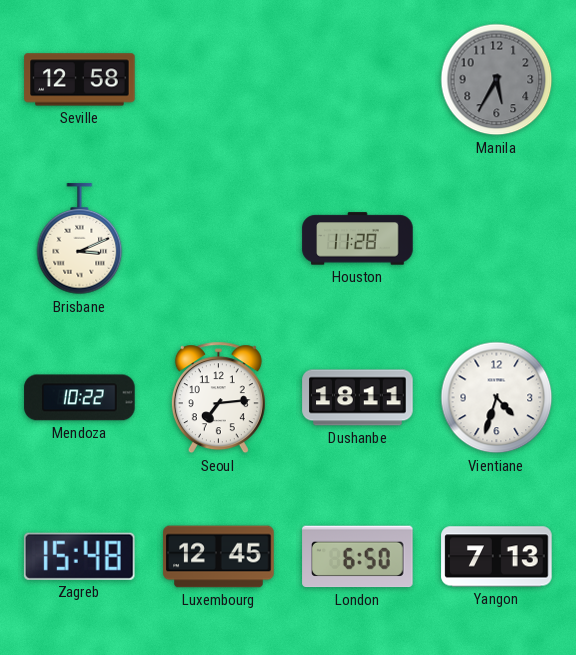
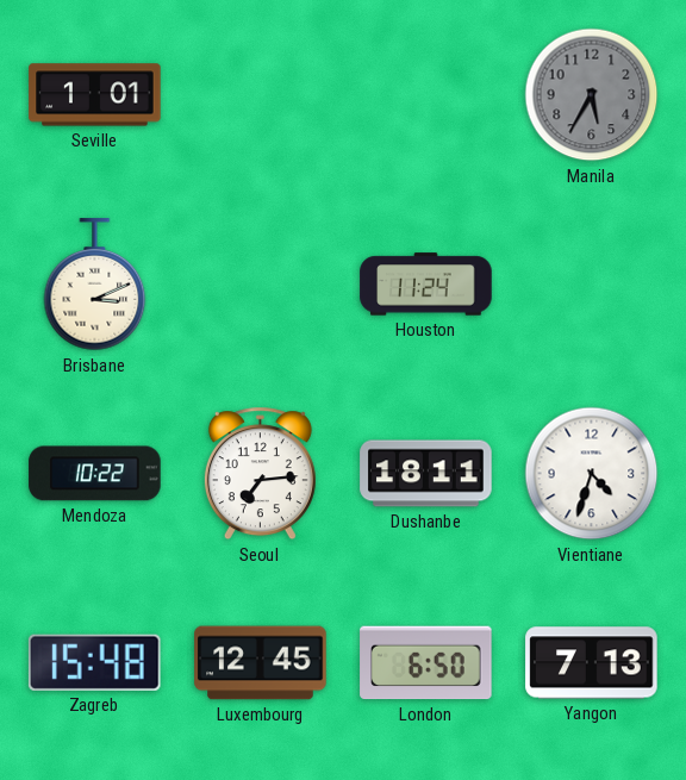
Seville: 12:58 -> 1:01
Houston: 11:28 -> 11:24
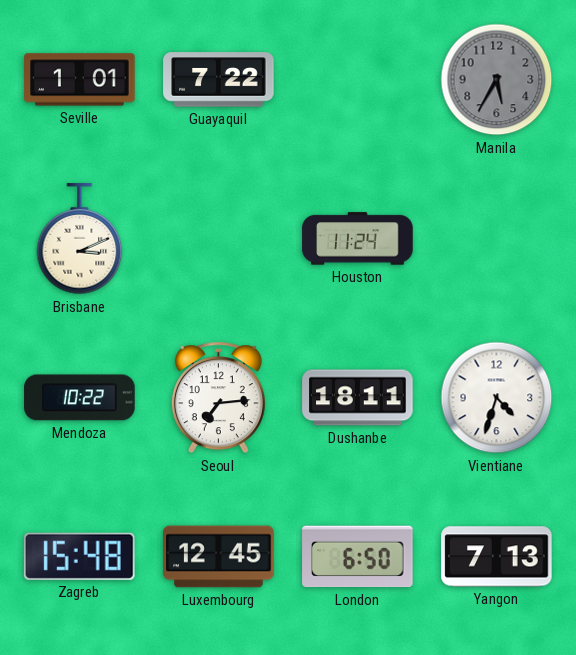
Guayaquil: none -> 7:22
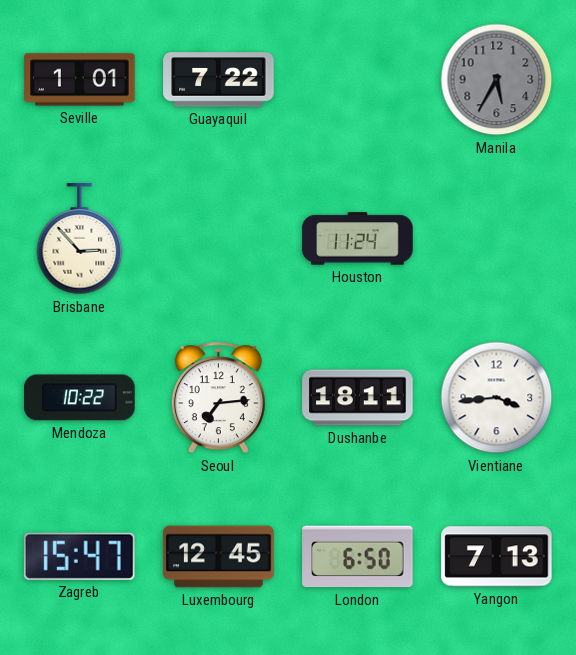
Brisbane: 3:11 -> 2:53
Vientiane: 4:33 -> 3:44
Zagreb: 15:48 -> 15:47
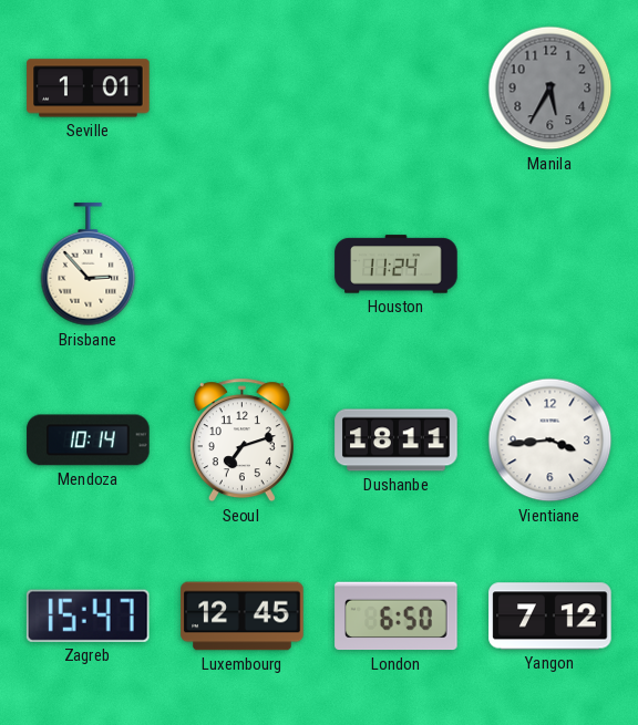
Guayaquil: 7:22 -> none
Mendoza: 10:22 -> 10:14
Seoul: 7:14 -> 7:12
Yangon: 7:13 -> 7:12
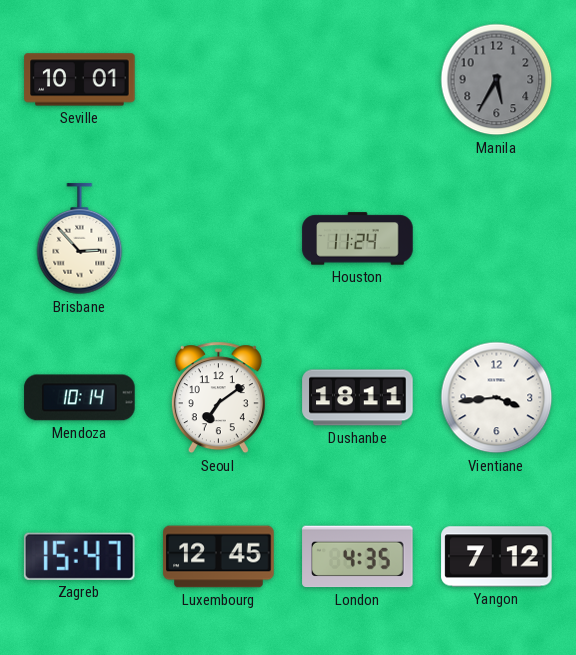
Seville: 1:01 -> 10:01
Seoul: 7:12 -> 7:09
London: 6:50 -> 4:35
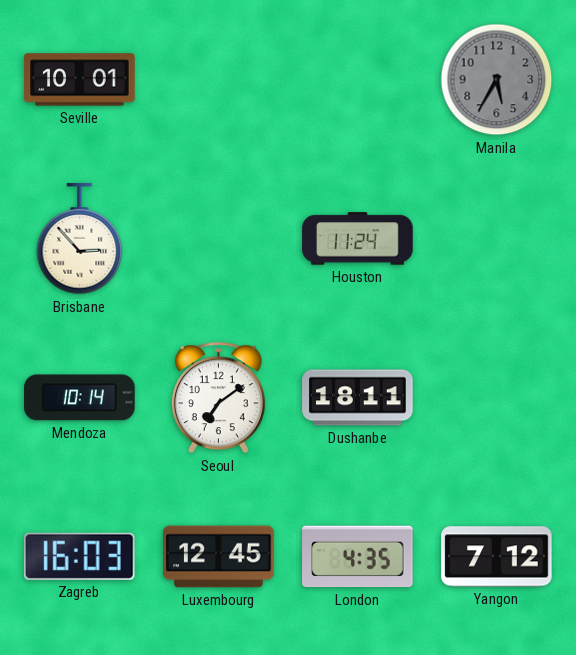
Vientiane: 3:44 -> none
Zagreb: 15:47 -> 16:03
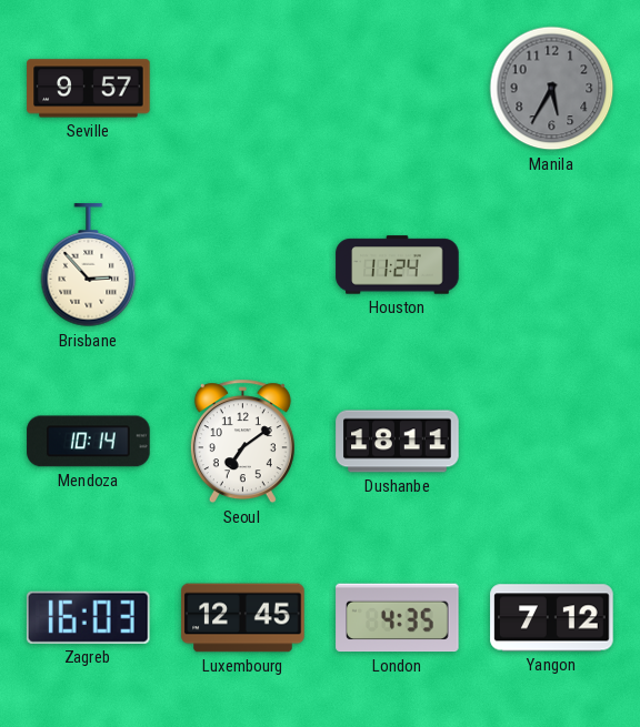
Seville: 10:01 -> 9:57
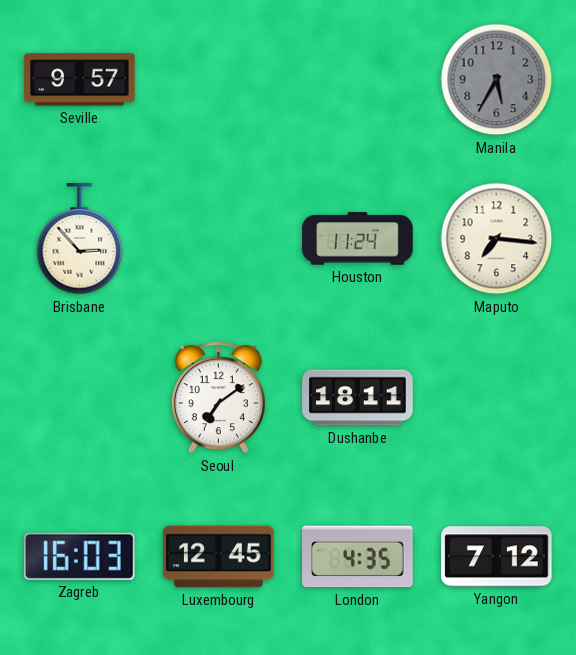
Maputo: none -> 7:16
Mendoza: 10:14 -> none
